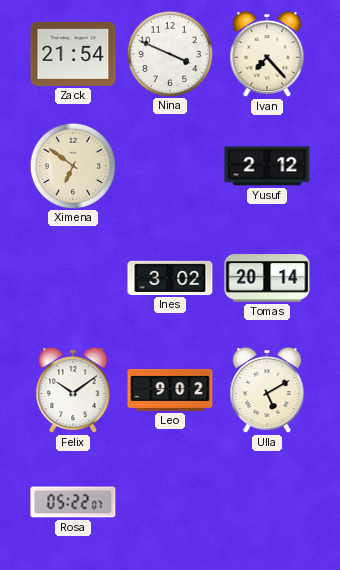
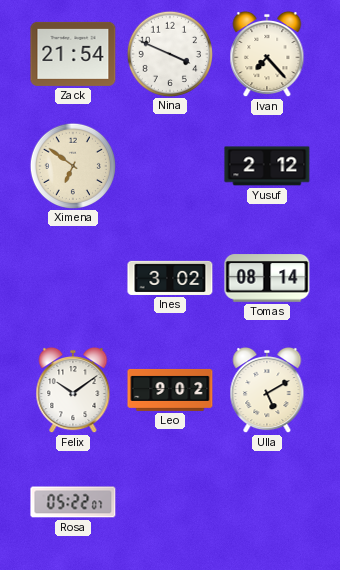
Tomas: 20:14 -> 08:14
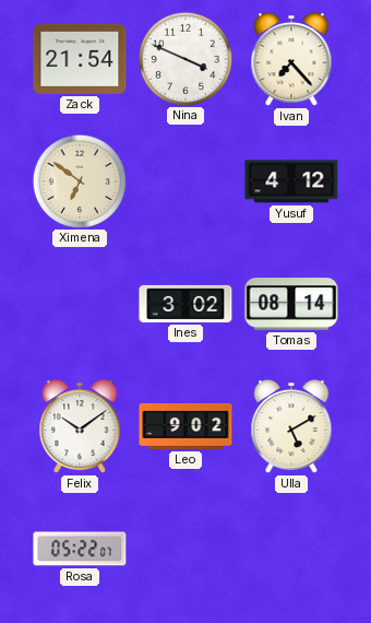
Yusuf: 2:12 -> 4:12
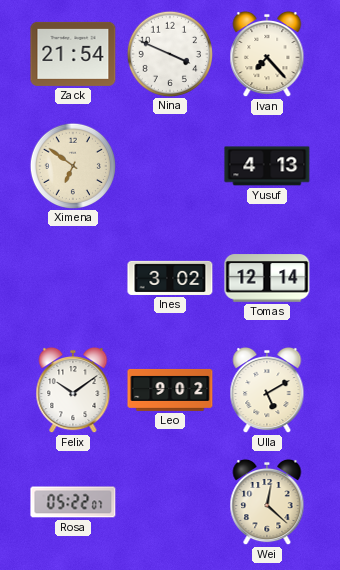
Yusuf: 4:12 -> 4:13
Tomas: 08:14 -> 12:14
Wei: none -> 12:22
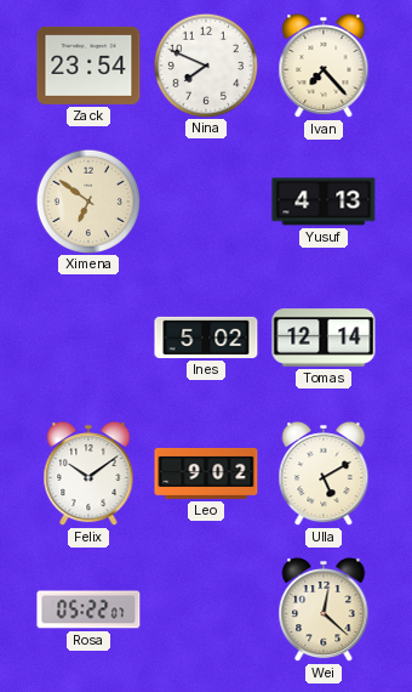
Zack: 21:54 -> 23:54
Nina: 3:49 -> 7:49
Ines: 3:02 -> 5:02
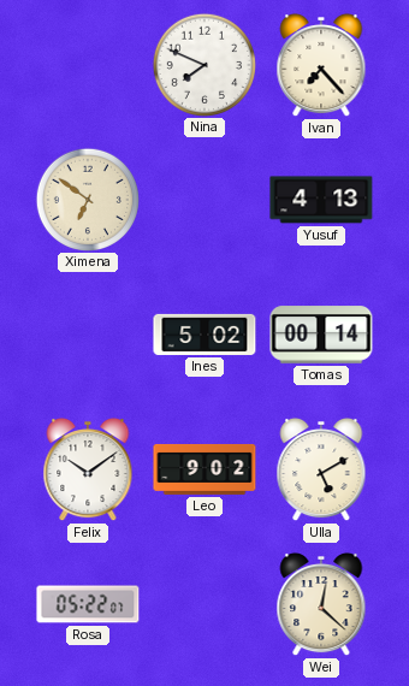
Zack: 23:54 -> none
Tomas: 12:14 -> 00:14
